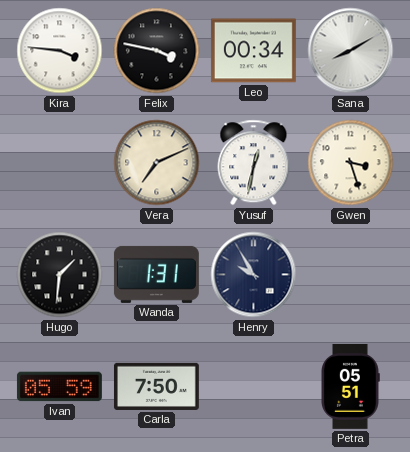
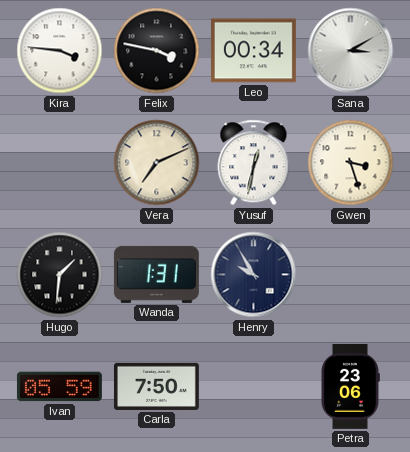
Sana: 8:10 -> 3:10
Petra: 05:51 -> 23:06
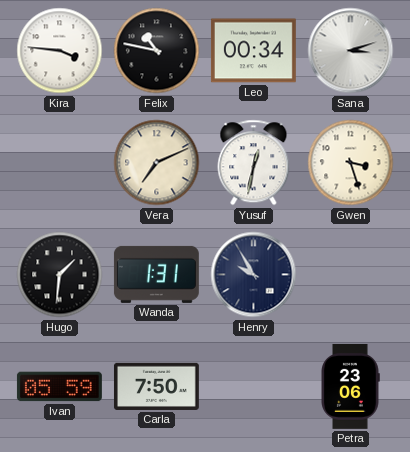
Felix: 3:47 -> 10:47
Sana: 3:10 -> 3:12
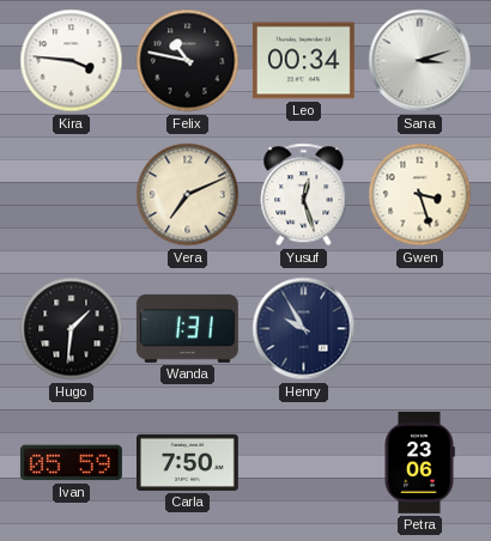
Yusuf: 12:32 -> 12:27
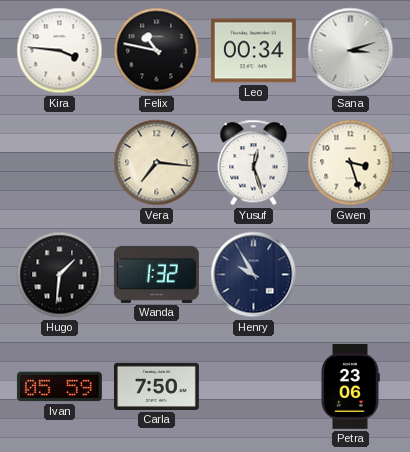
Vera: 7:11 -> 7:16
Wanda: 1:31 -> 1:32
